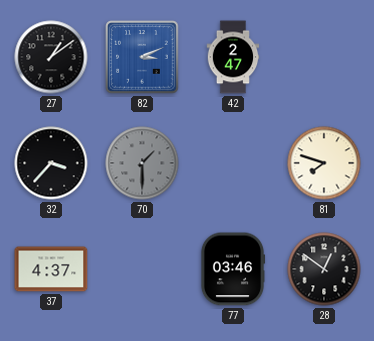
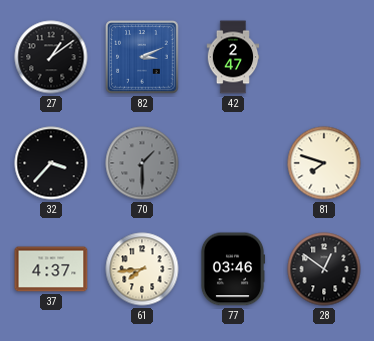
61: none -> 7:44
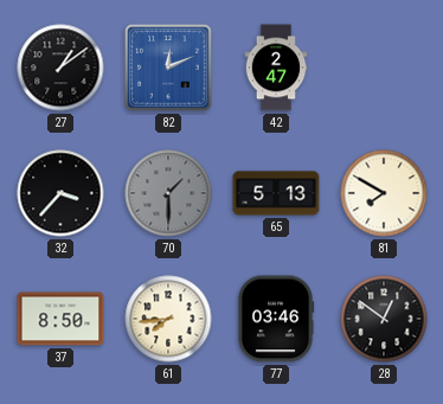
82: 3:11 -> 12:11
65: none -> 5:13
81: 7:48 -> 7:50
37: 4:37 -> 8:50
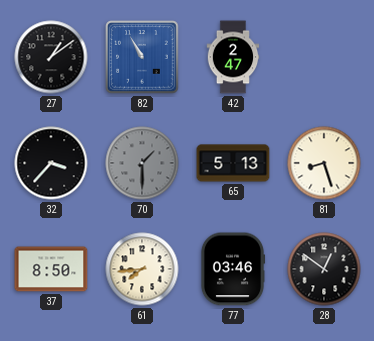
82: 12:11 -> 10:55
81: 7:50 -> 8:27
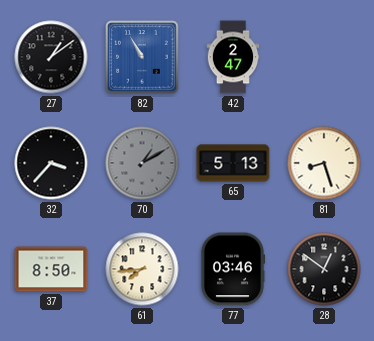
70: 1:30 -> 1:10
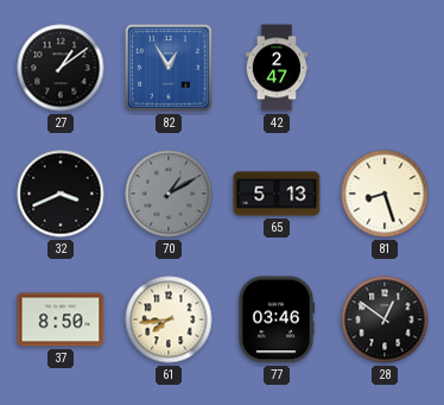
82: 10:55 -> 12:55
32: 3:37 -> 3:41
